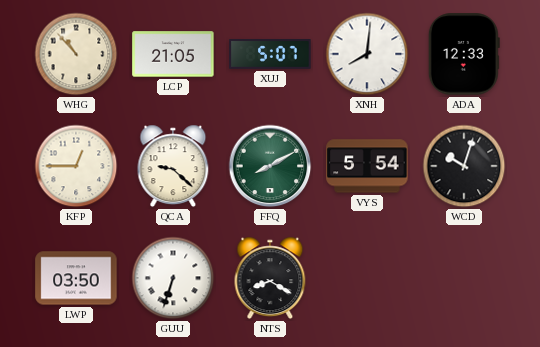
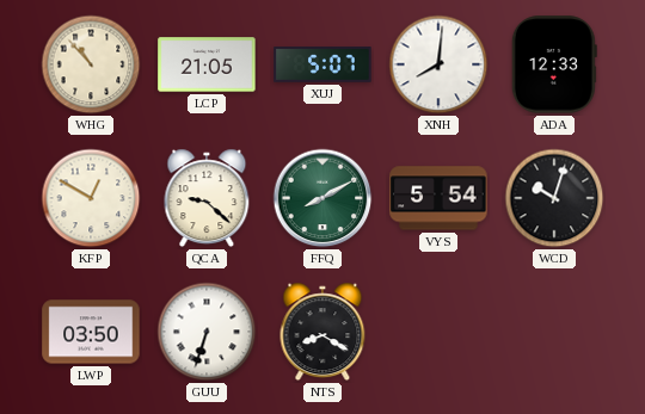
KFP: 12:45 -> 12:50
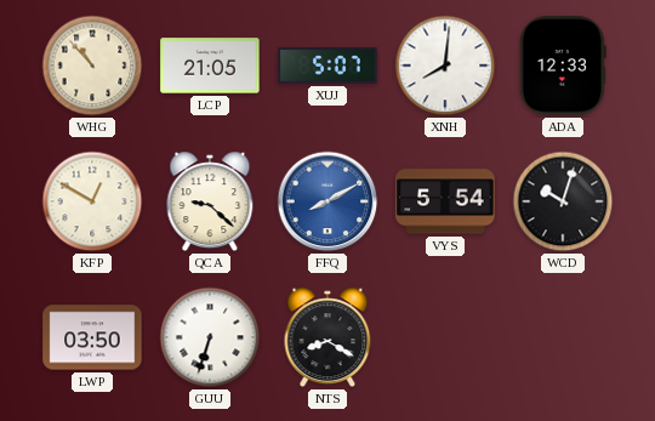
FFQ dial: green -> blue
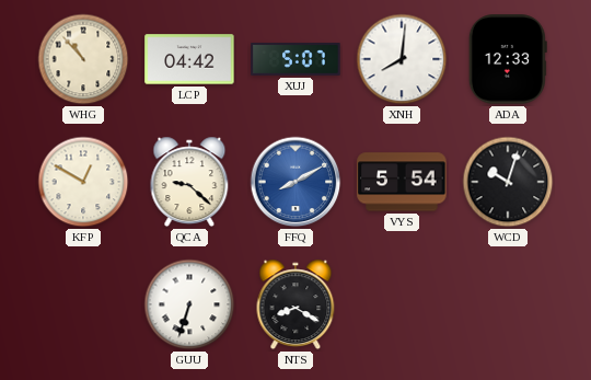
LCP: 21:05 -> 04:42
LWP: 03:50 -> none
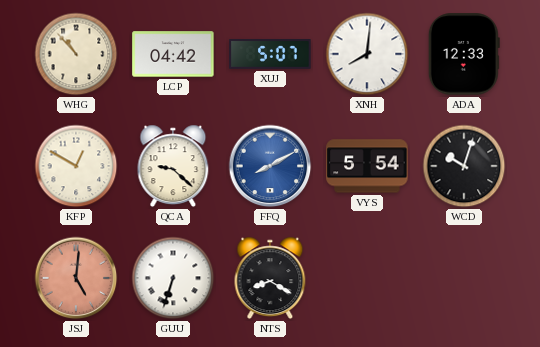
JSJ: none -> 5:01
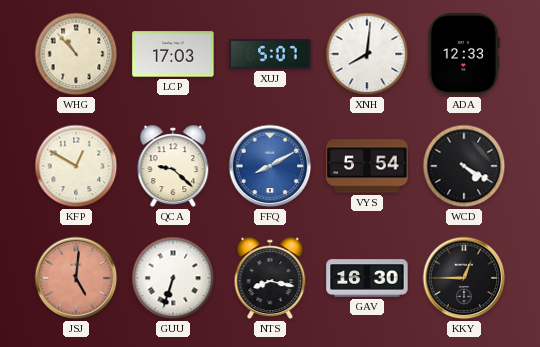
LCP: 04:42 -> 17:03
WCD: 10:03 -> 4:20
NTS: 8:20 -> 8:17
GAV: none -> 16:30
KKY: none -> 12:45
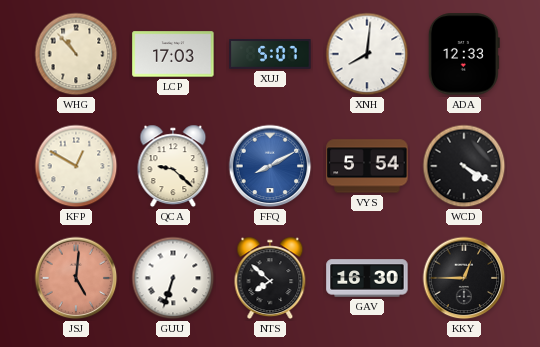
NTS: 8:17 -> 7:52
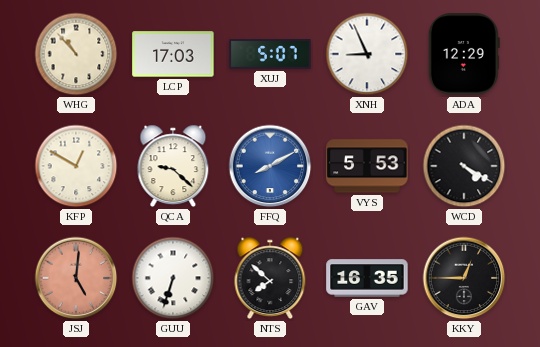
XNH: 8:01 -> 8:56
ADA: 12:33 -> 12:29
VYS: 5:54 -> 5:53
GAV: 16:30 -> 16:35
